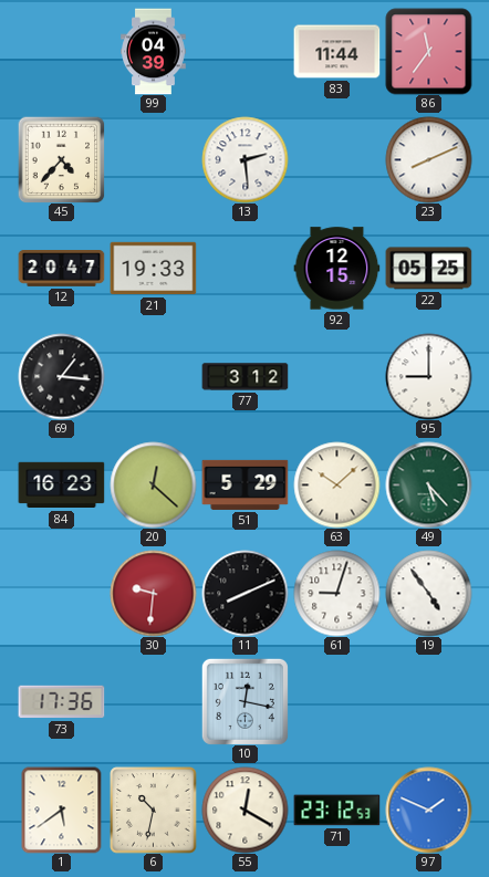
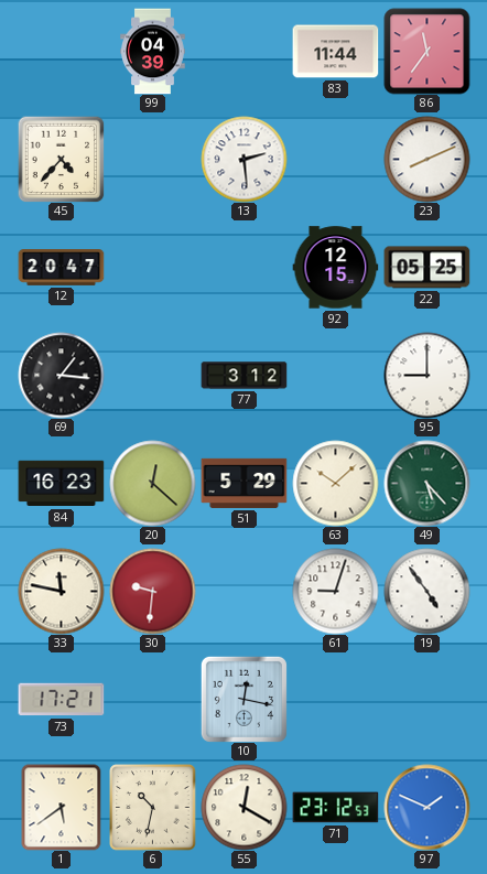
21: 19:33 -> none
33: none -> 11:47
11: 8:11 -> none
73: 17:36 -> 17:21
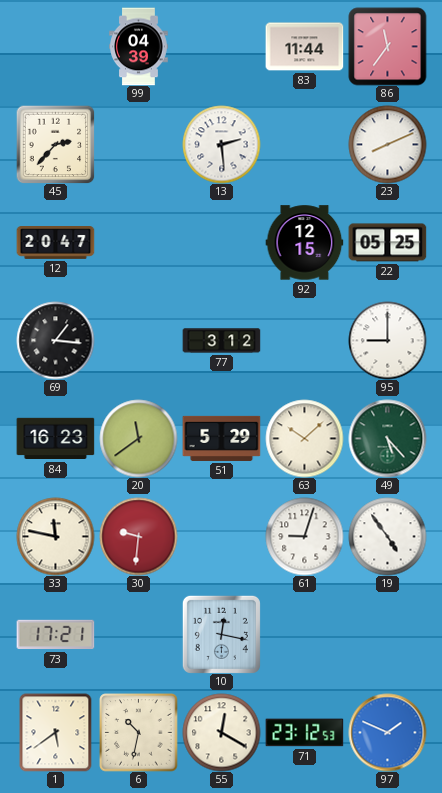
45: 4:37 -> 2:37
20: 12:22 -> 11:39
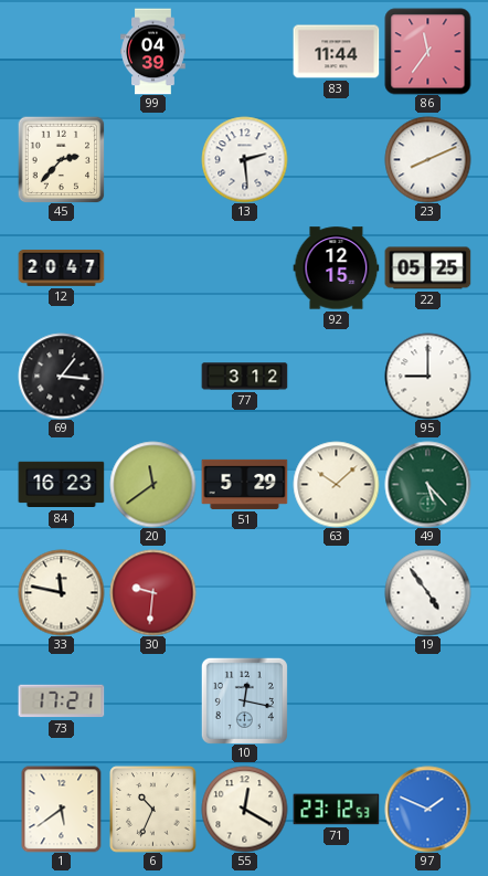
61: 9:03 -> none
6: 10:32 -> 10:34
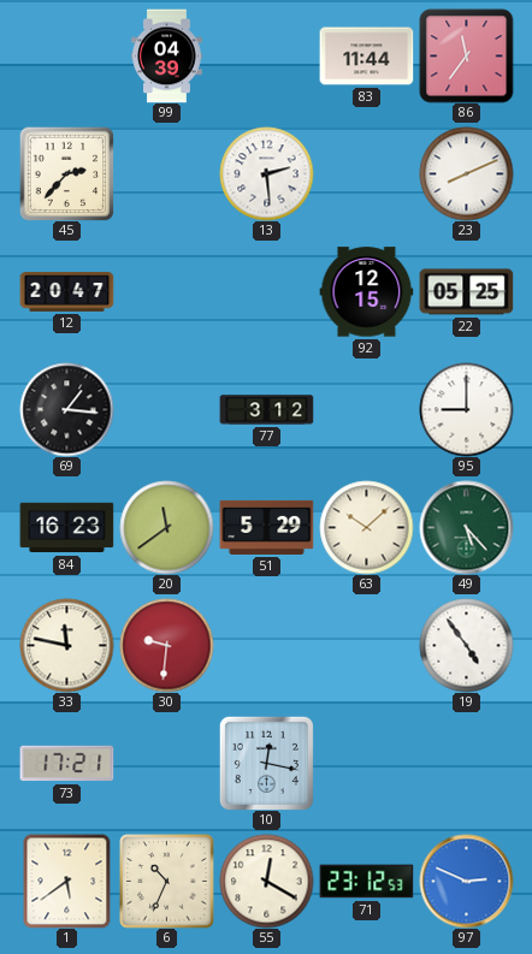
97: 1:49 -> 2:49
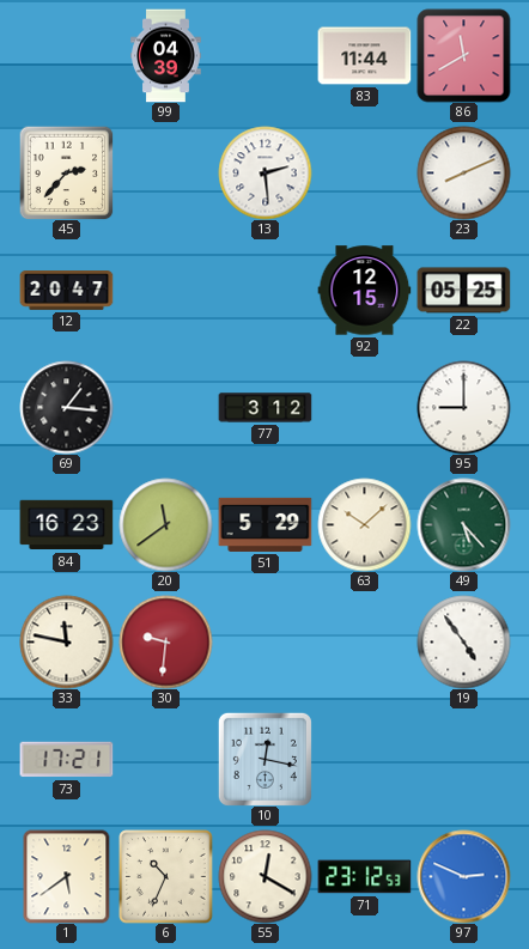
86: 11:36 -> 11:40
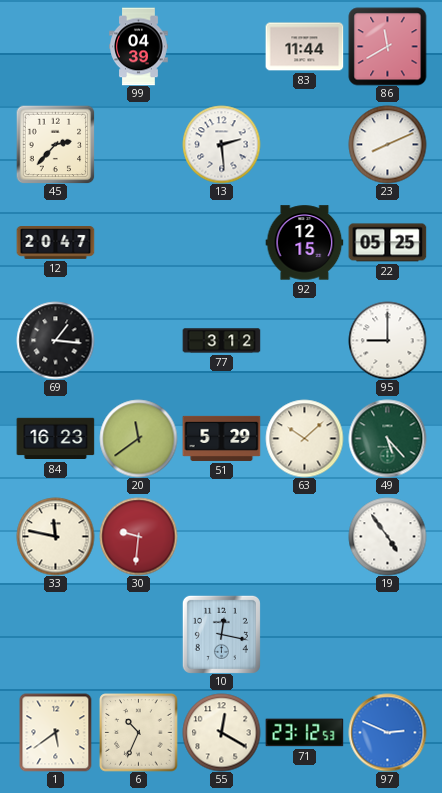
73: 17:21 -> none
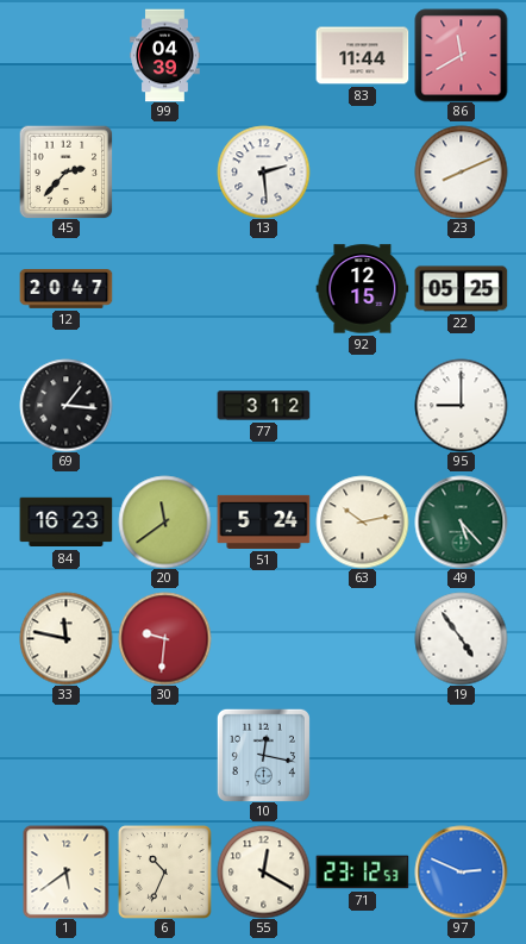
51: 5:29 -> 5:24
63: 10:08 -> 10:13
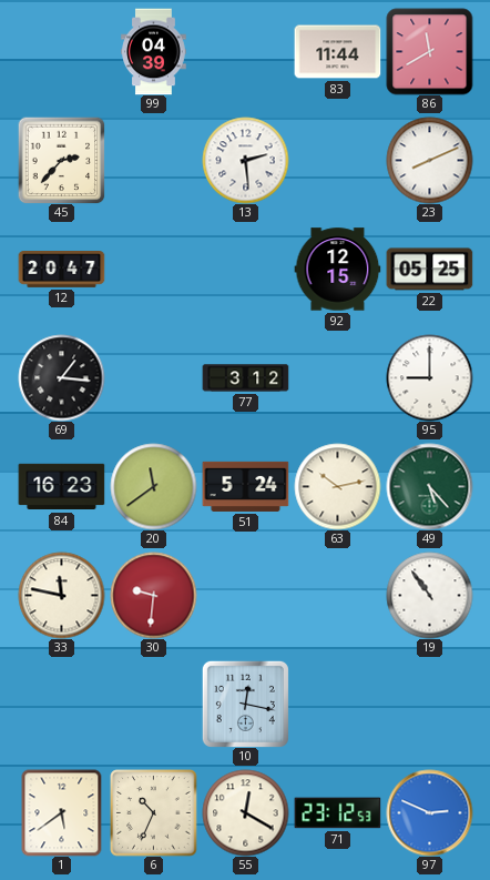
19: 4:54 -> 10:54
